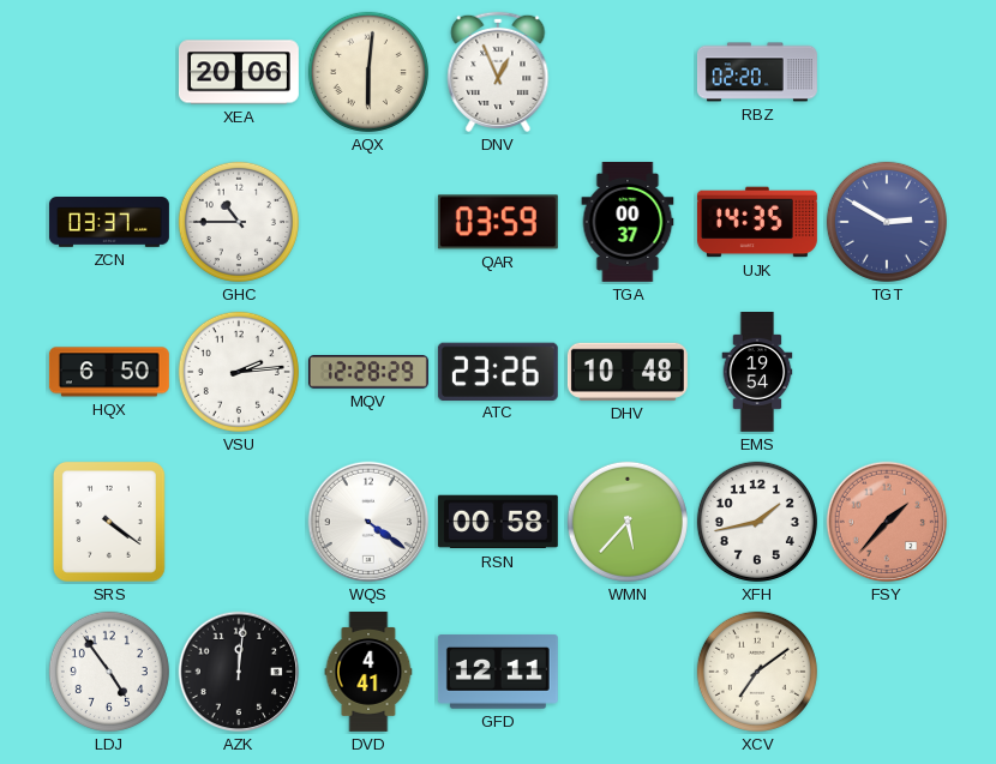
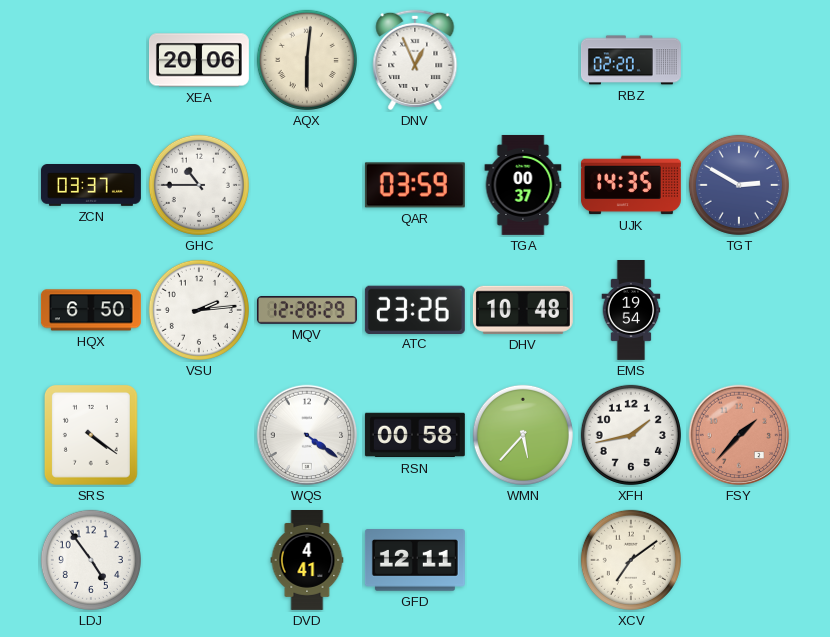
AZK: 12:01 -> none
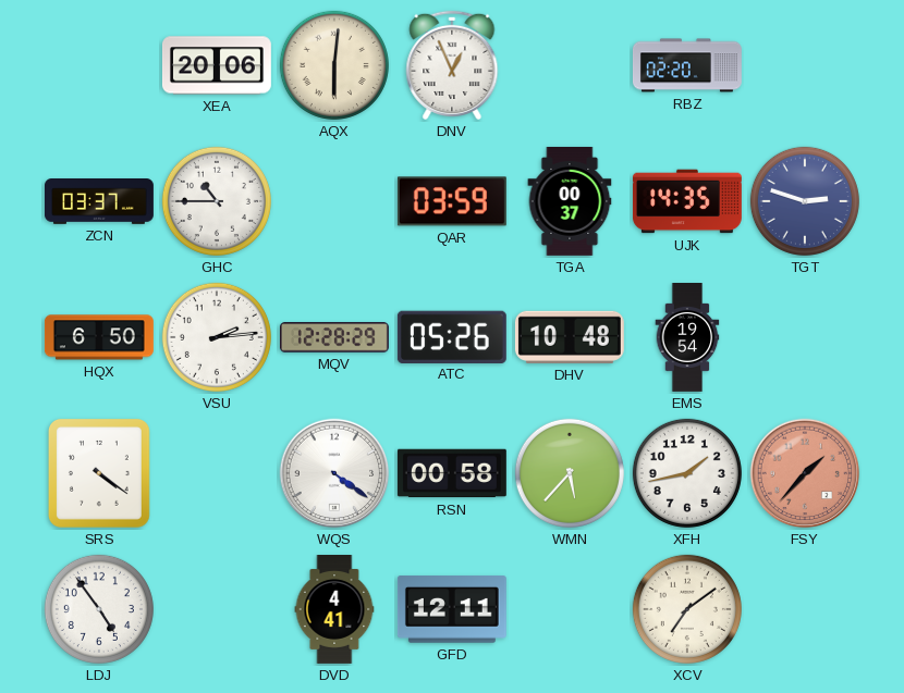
TGT: 2:50 -> 2:48
ATC: 23:26 -> 05:26
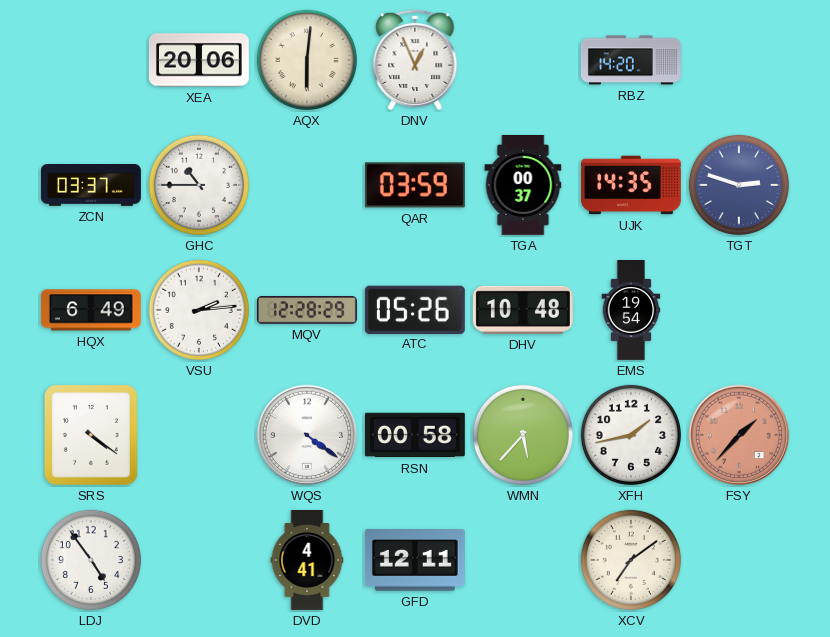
RBZ: 02:20 -> 14:20
HQX: 6:50 -> 6:49
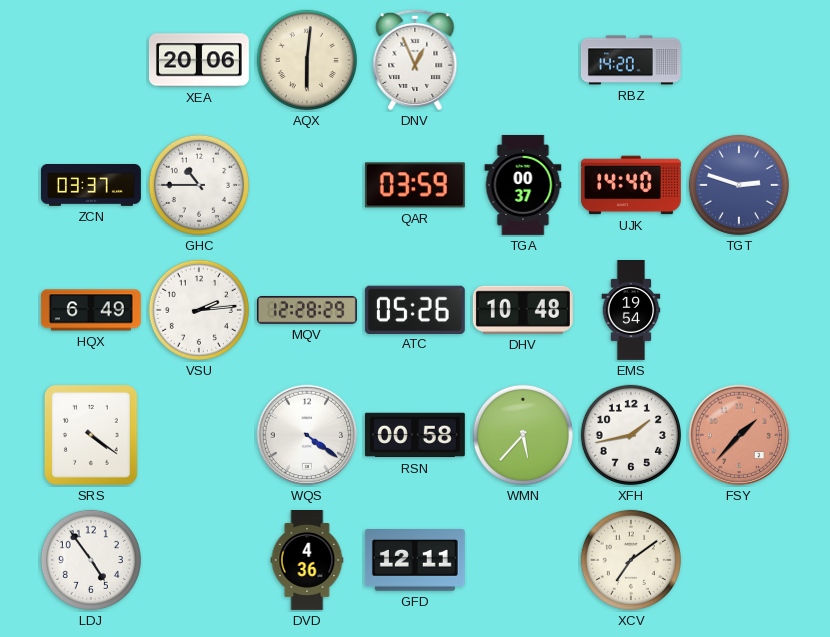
UJK: 14:35 -> 14:40
DVD: 4:41 -> 4:36
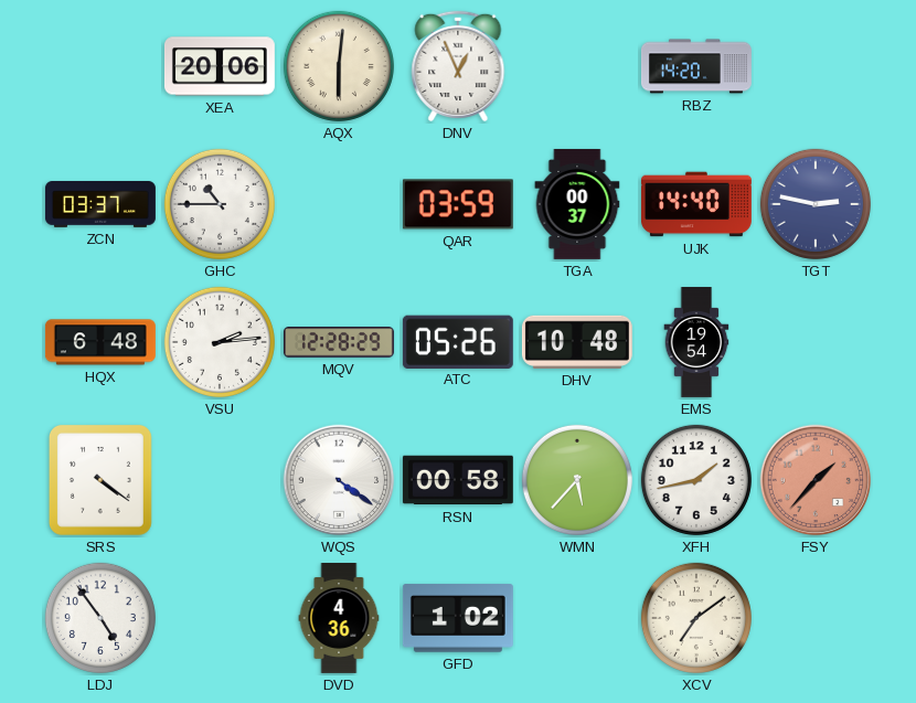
TGT: 2:48 -> 2:47
HQX: 6:49 -> 6:48
GFD: 12:11 -> 1:02
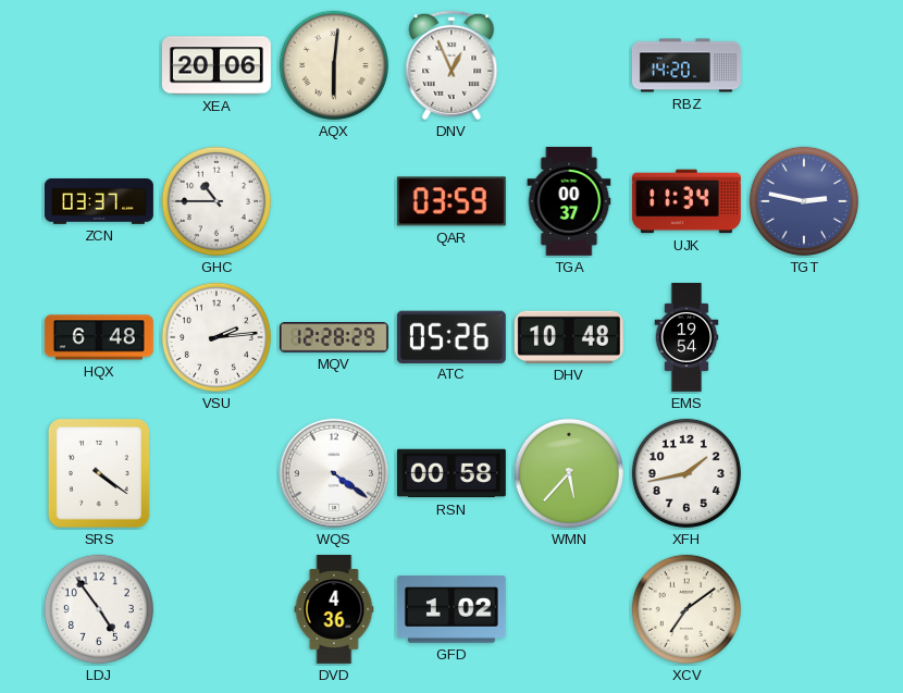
UJK: 14:40 -> 11:34
FSY: 1:37 -> none
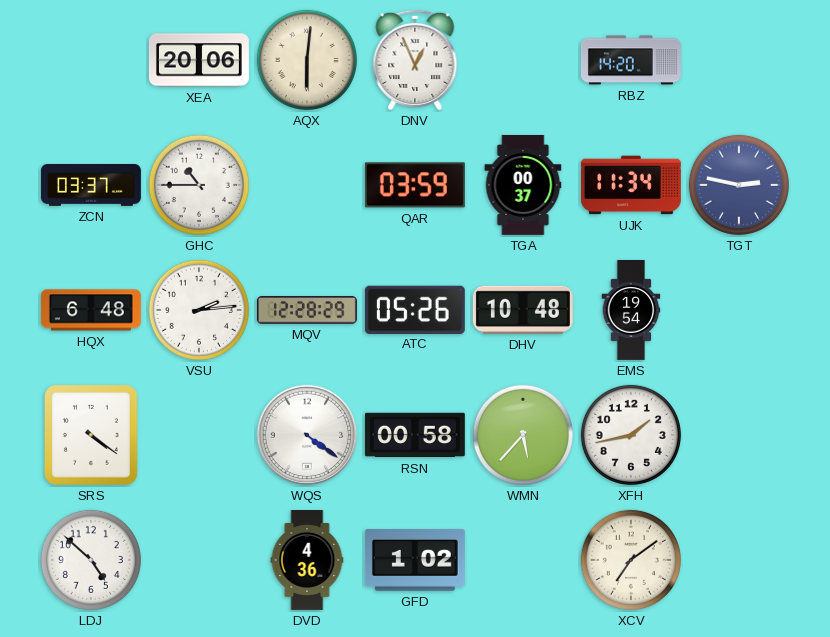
LDJ: 4:54 -> 4:52
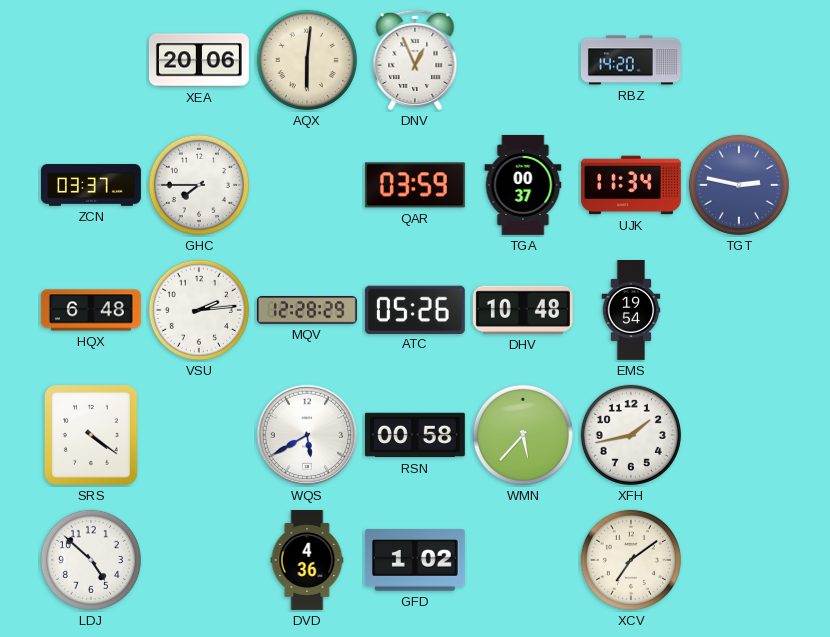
GHC: 10:45 -> 7:45
WQS: 4:21 -> 5:40
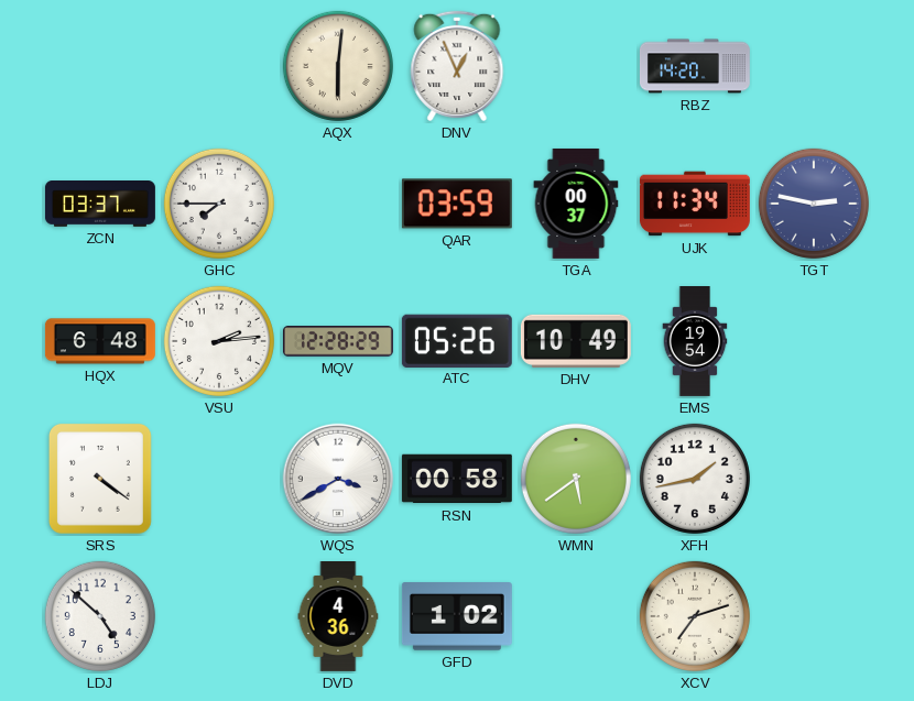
XEA: 20:06 -> none
DHV: 10:48 -> 10:49
WQS: 5:40 -> 3:40
WMN: 5:37 -> 5:39
XCV: 7:09 -> 7:12
